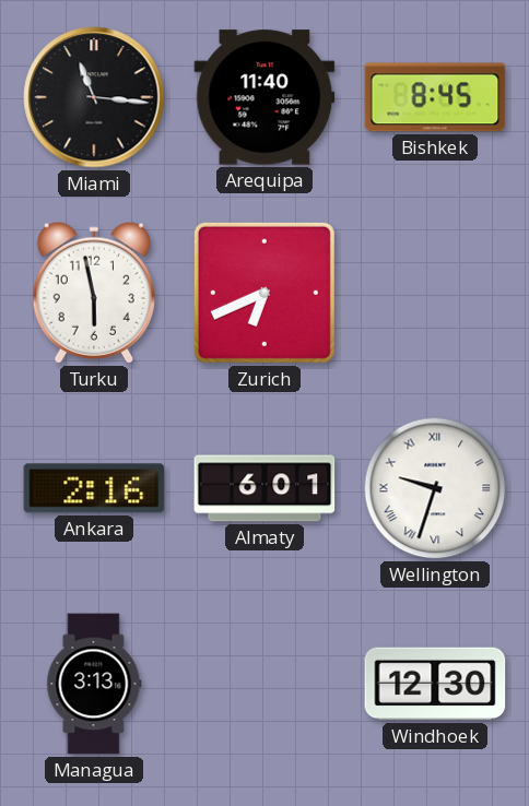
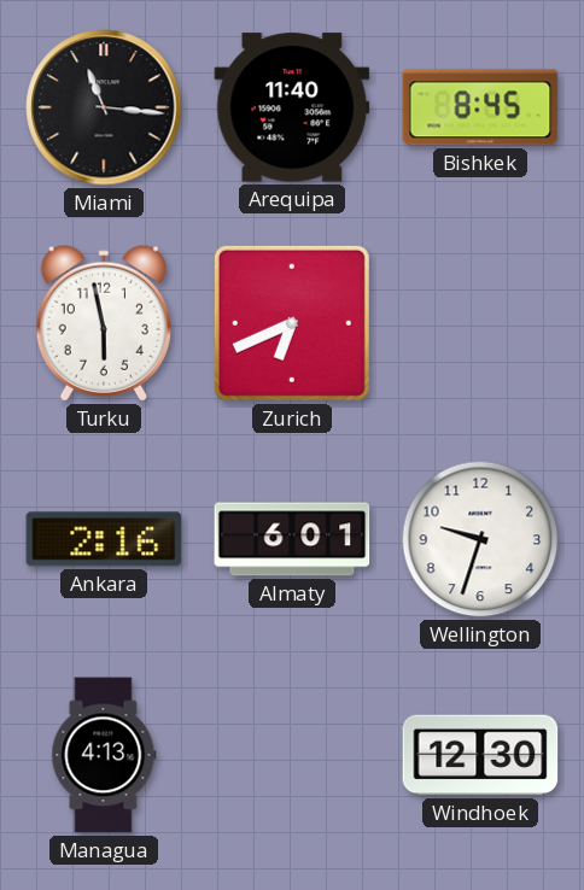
Wellington numerals: Roman -> Arabic
Managua: 3:13 -> 4:13
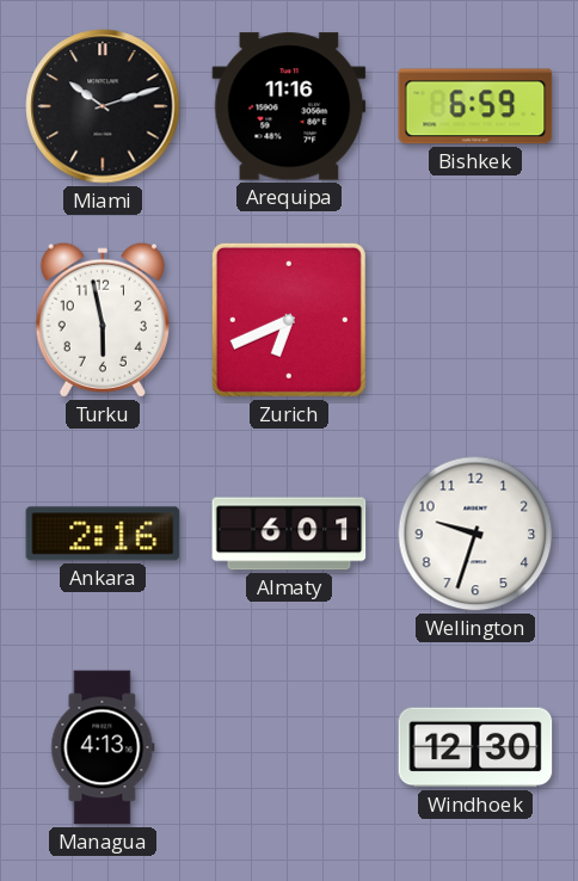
Miami: 11:16 -> 10:12
Arequipa: 11:40 -> 11:16
Bishkek: 8:45 -> 6:59
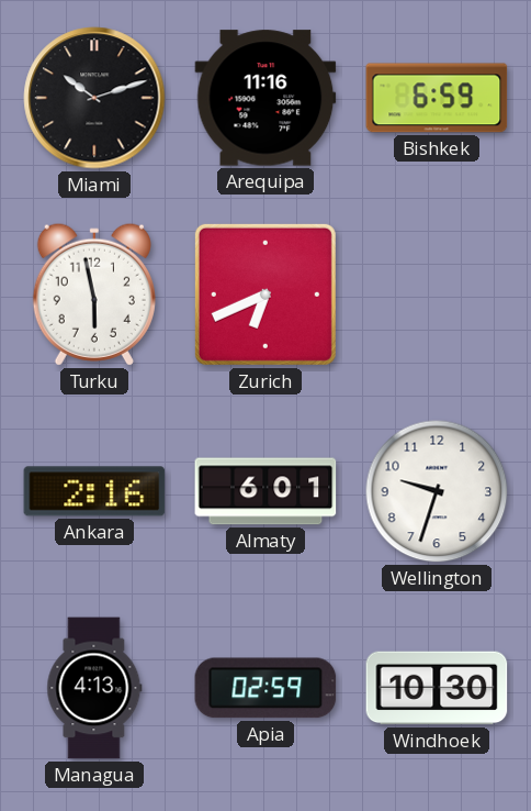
Apia: none -> 02:59
Windhoek: 12:30 -> 10:30
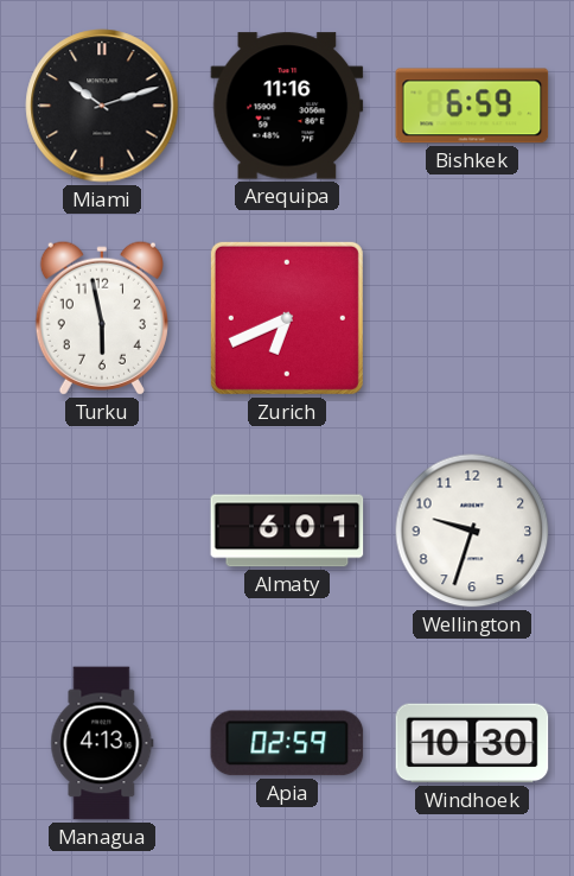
Ankara: 2:16 -> none
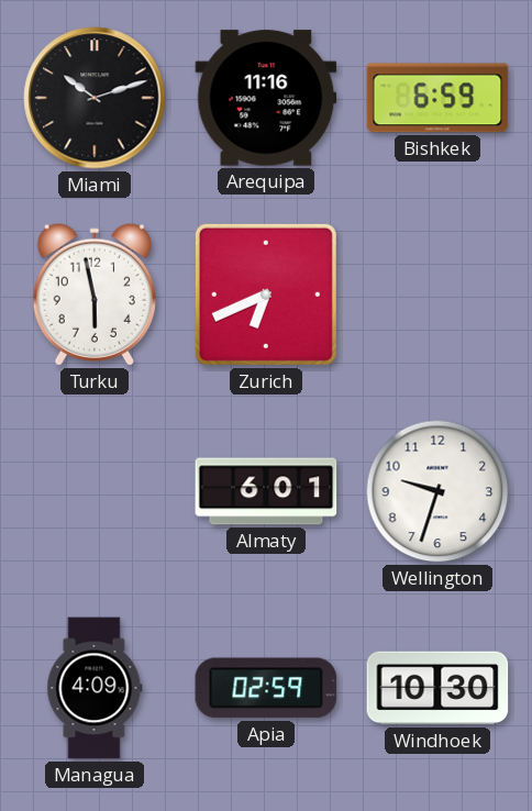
Managua: 4:13 -> 4:09
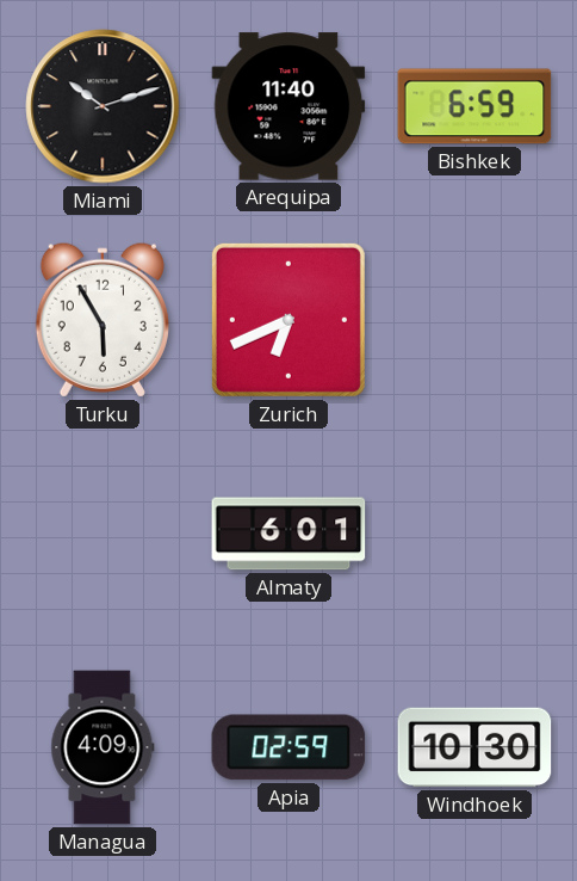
Arequipa: 11:16 -> 11:40
Turku: 5:58 -> 5:55
Wellington: 9:33 -> none
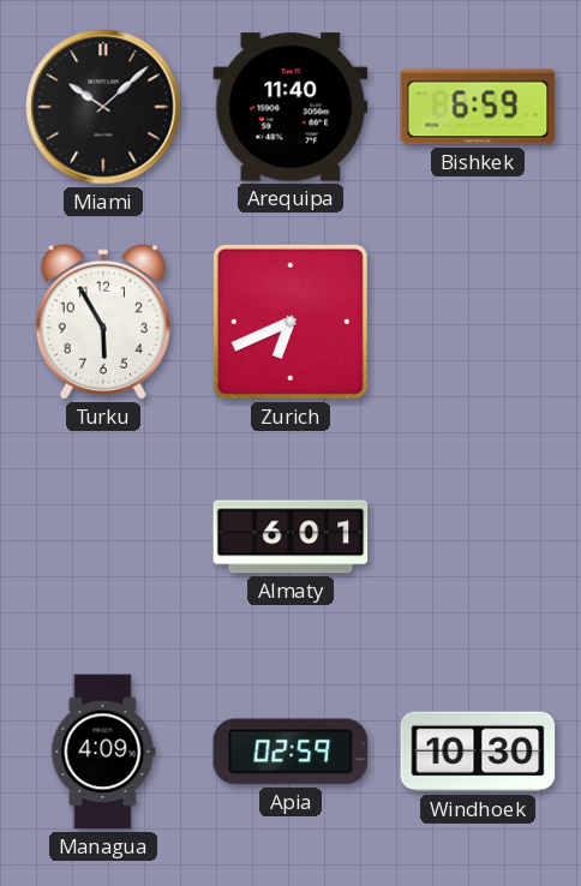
Miami: 10:12 -> 10:08
